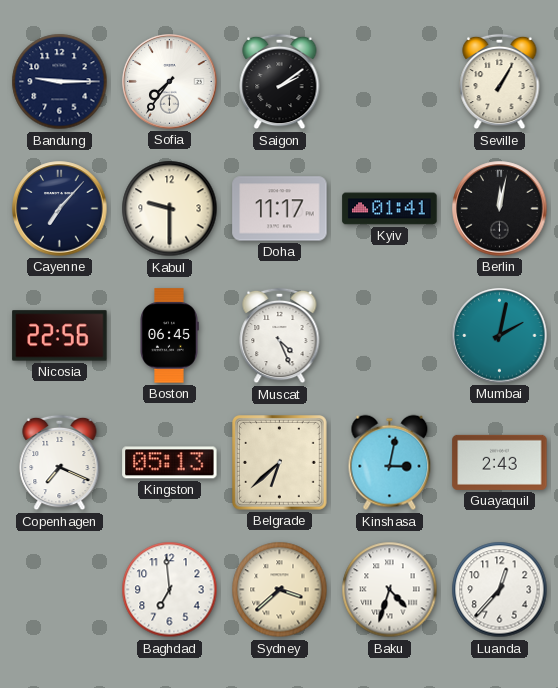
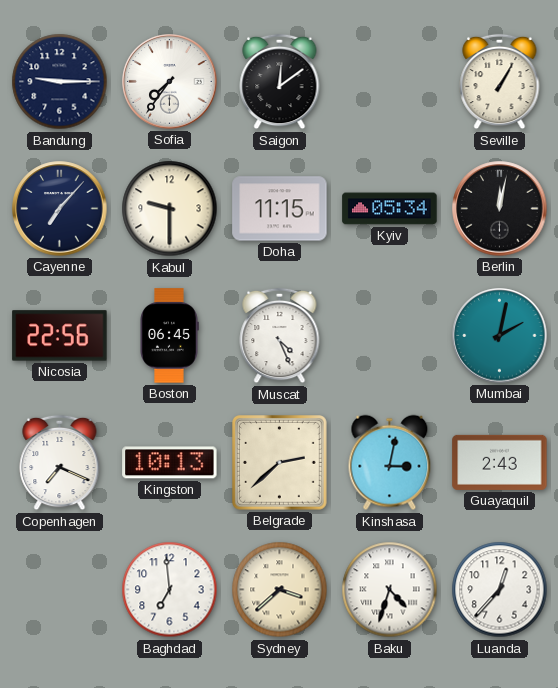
Saigon: 2:09 -> 12:09
Doha: 11:17 -> 11:15
Kyiv: 01:41 -> 05:34
Kingston: 05:13 -> 10:13
Belgrade: 6:38 -> 2:38
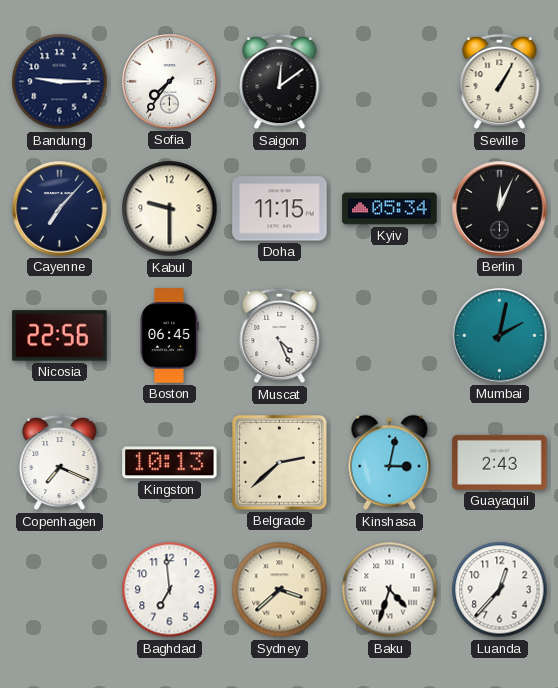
Berlin: 12:02 -> 12:04
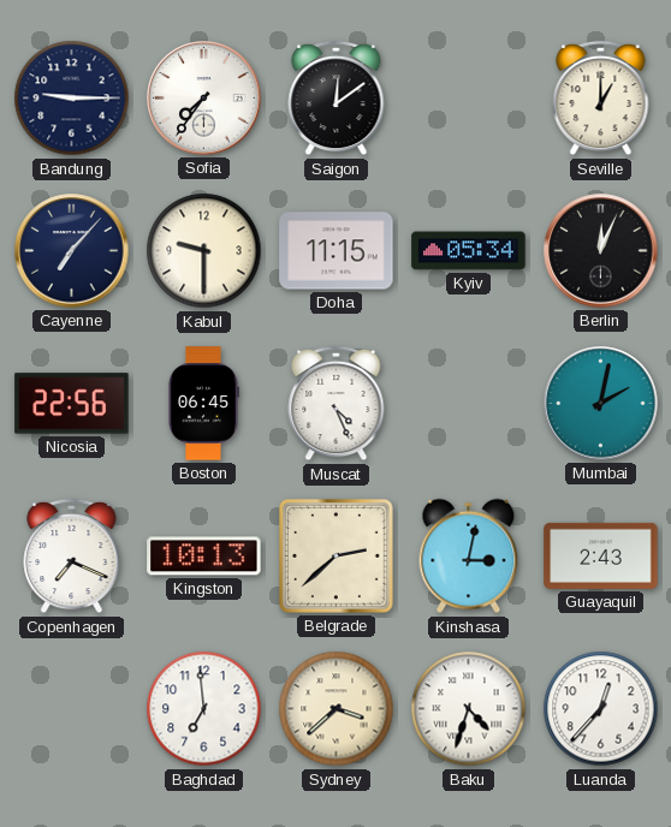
Seville: 1:05 -> 1:00
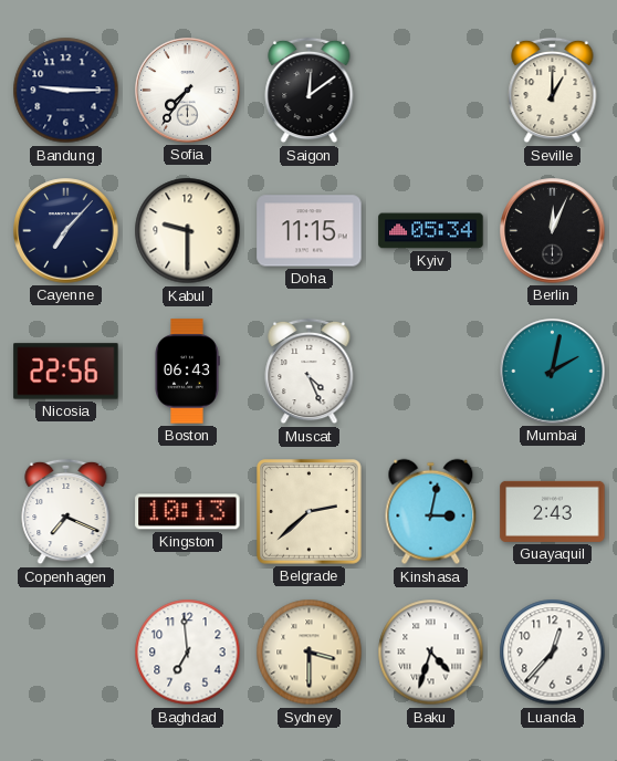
Boston: 06:45 -> 06:43
Sydney: 3:38 -> 3:30
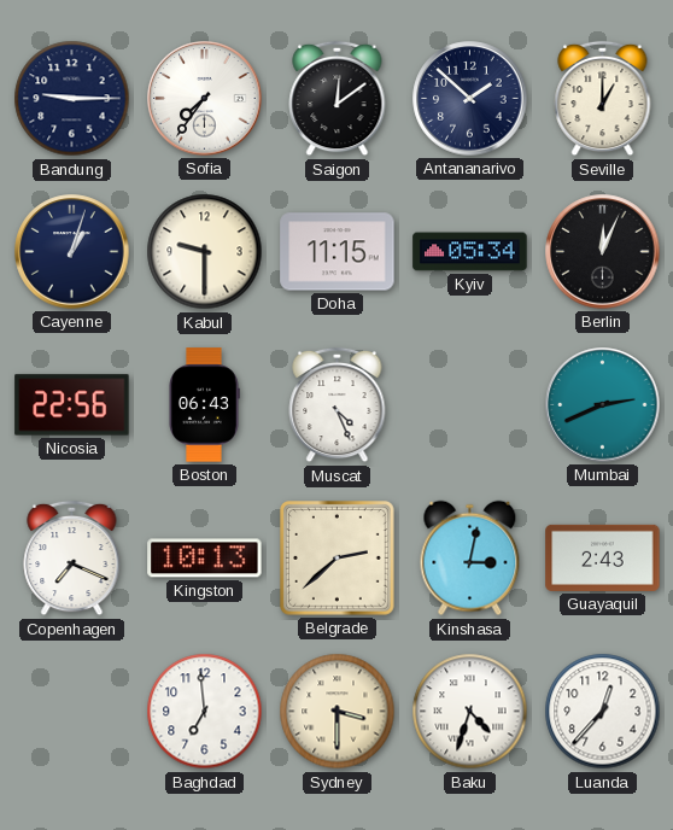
Antananarivo: none -> 1:52
Cayenne: 7:07 -> 1:03
Mumbai: 2:02 -> 2:41
